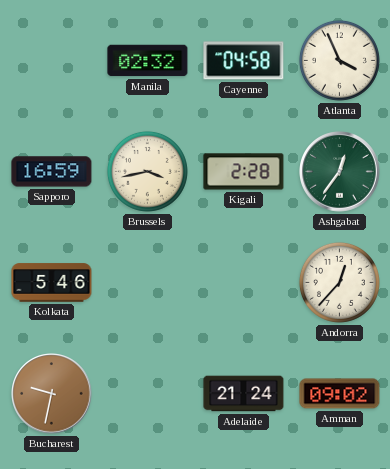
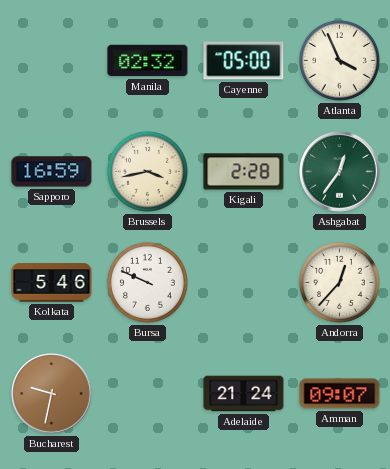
Cayenne: 04:58 -> 05:00
Bursa: none -> 9:49
Amman: 09:02 -> 09:07
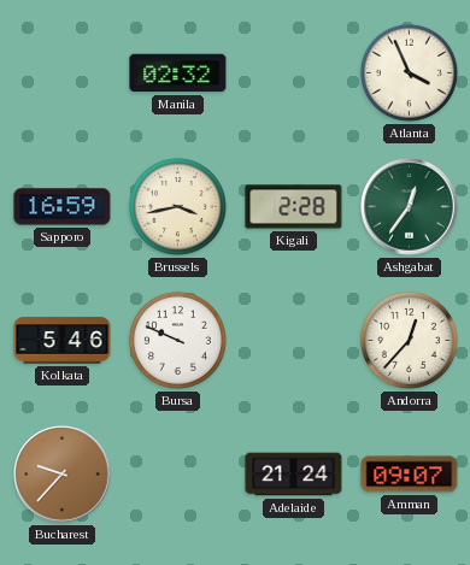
Cayenne: 05:00 -> none
Bucharest: 9:32 -> 9:37
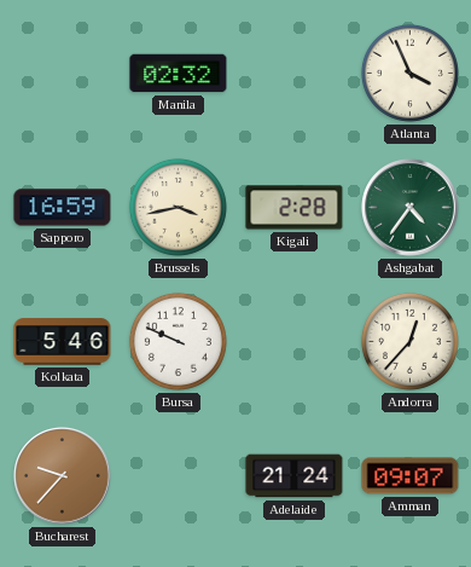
Ashgabat: 12:36 -> 4:36
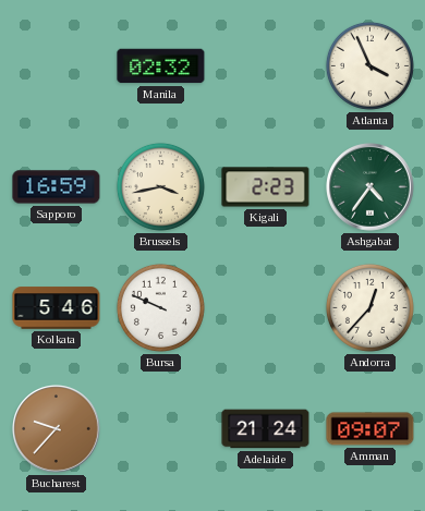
Kigali: 2:28 -> 2:23
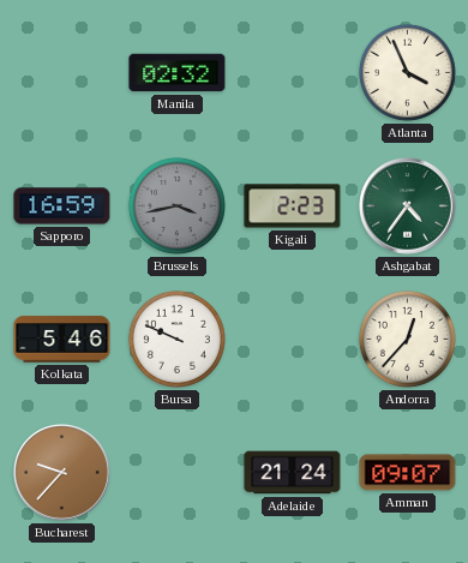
Brussels dial: cream -> grey
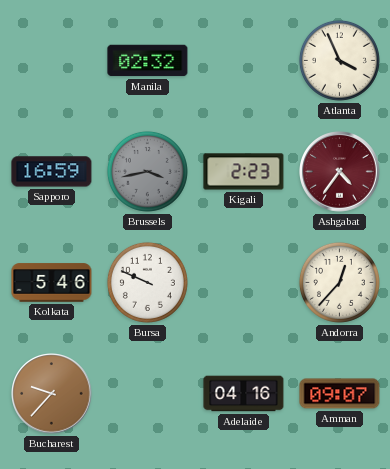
Ashgabat dial: green -> burgundy
Adelaide: 21:24 -> 04:16
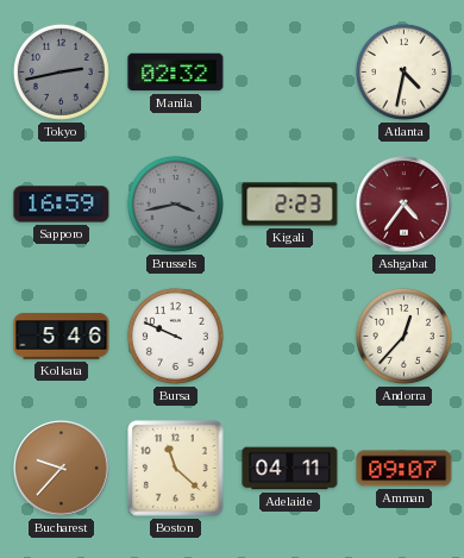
Tokyo: none -> 2:43
Atlanta: 3:56 -> 4:32
Boston: none -> 11:22
Adelaide: 04:16 -> 04:11
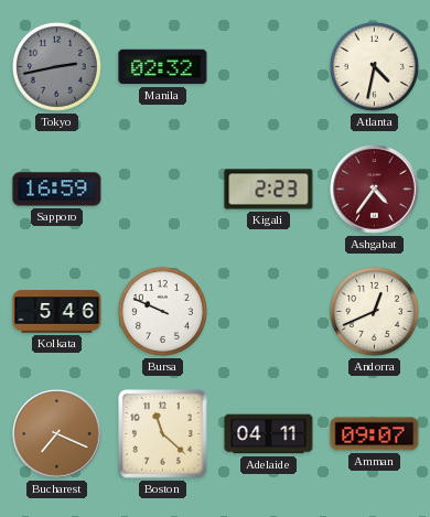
Brussels: 3:43 -> none
Andorra: 12:37 -> 12:41
Bucharest: 9:37 -> 7:19
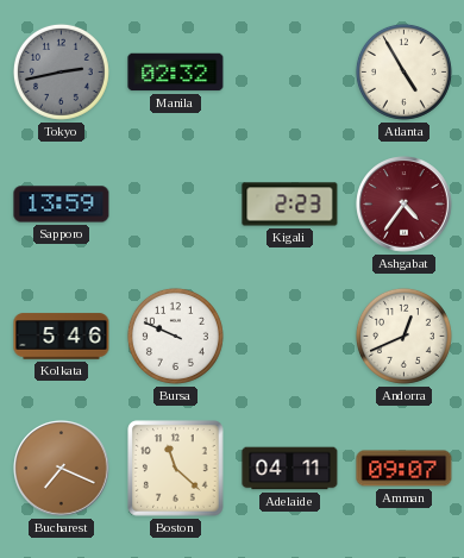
Atlanta: 4:32 -> 4:55
Sapporo: 16:59 -> 13:59
